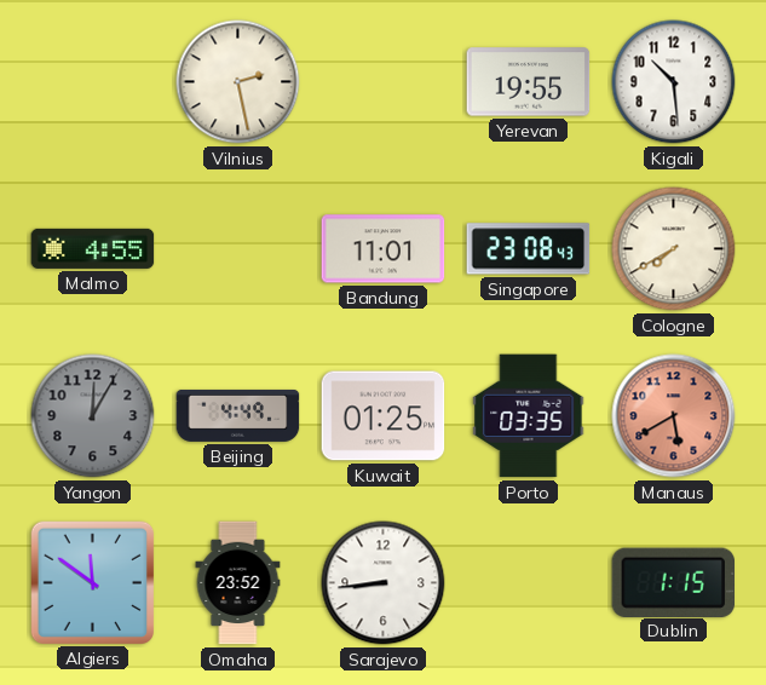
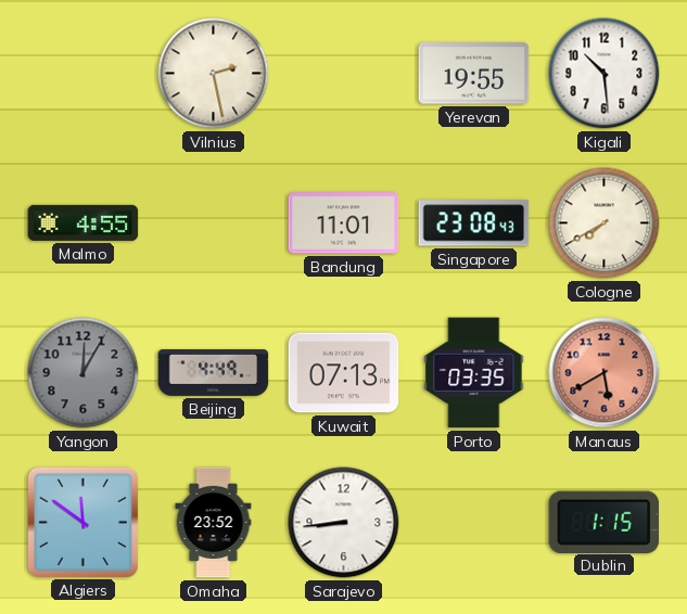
Kuwait: 01:25 -> 07:13
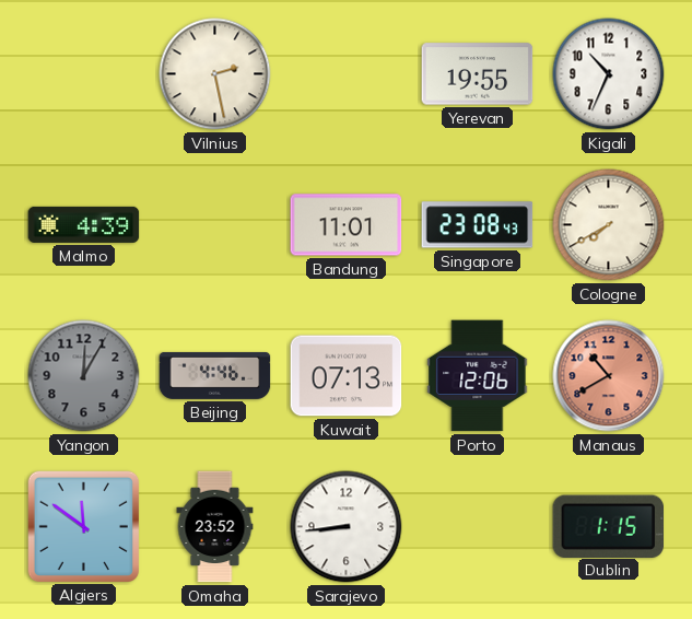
Kigali: 10:29 -> 10:34
Malmo: 4:55 -> 4:39
Beijing: 4:49 -> 4:46
Porto: 03:35 -> 12:06
Manaus: 5:40 -> 10:40
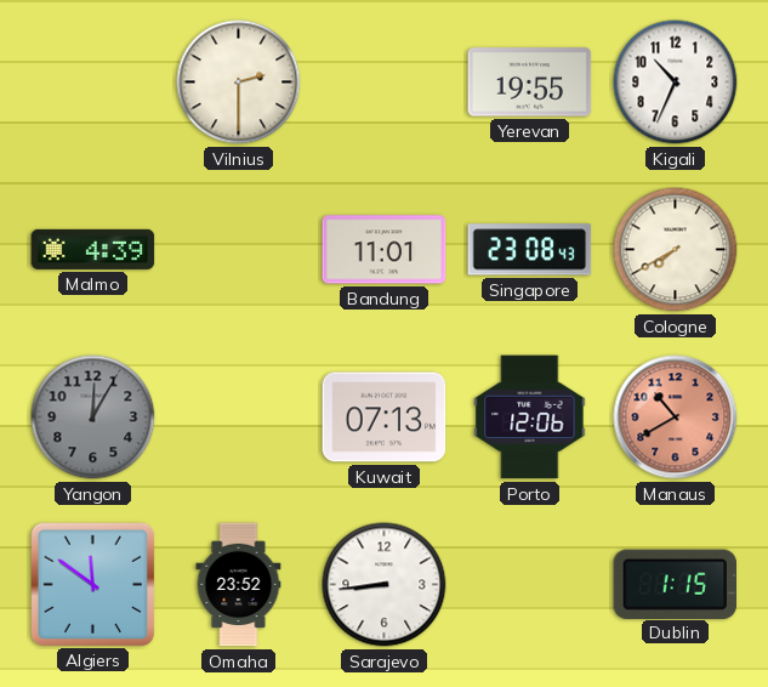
Vilnius: 2:28 -> 2:30
Beijing: 4:46 -> none
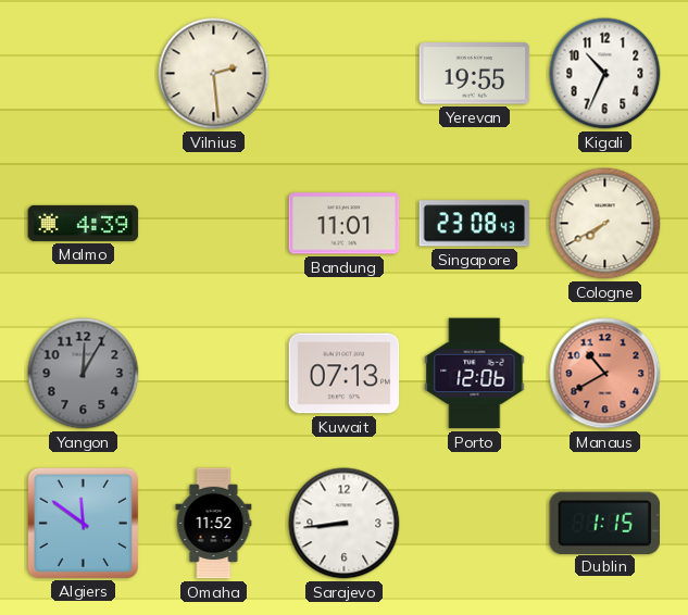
Vilnius: 2:30 -> 2:29
Omaha: 23:52 -> 11:52
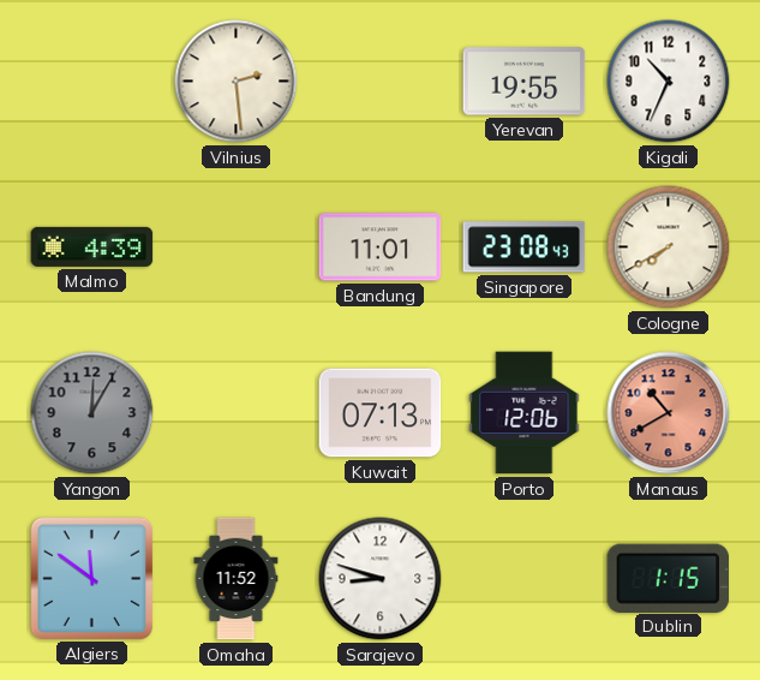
Sarajevo: 8:44 -> 8:48
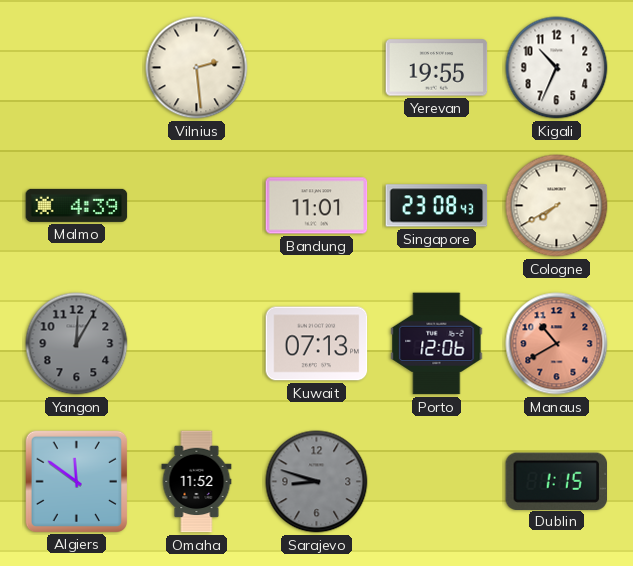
Sarajevo dial: white -> grey
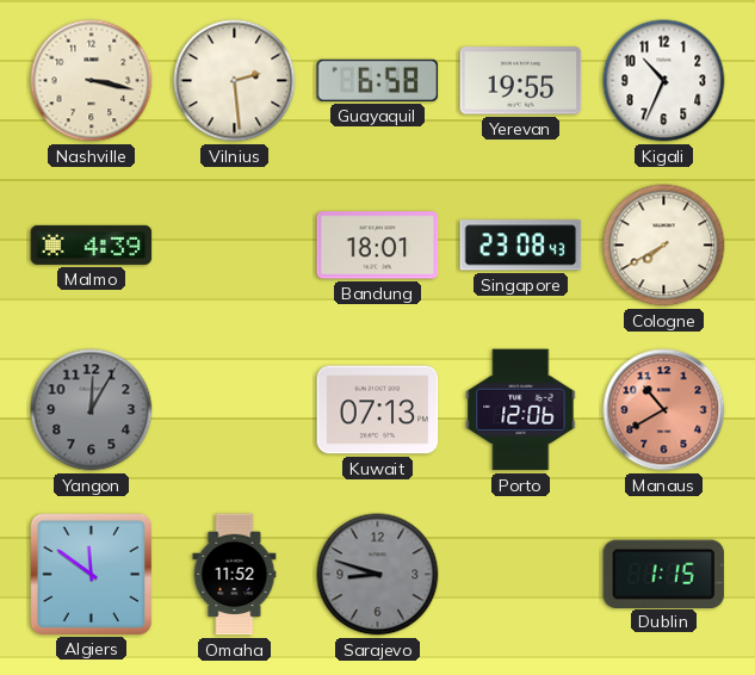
Nashville: none -> 3:17
Guayaquil: none -> 6:58
Bandung: 11:01 -> 18:01
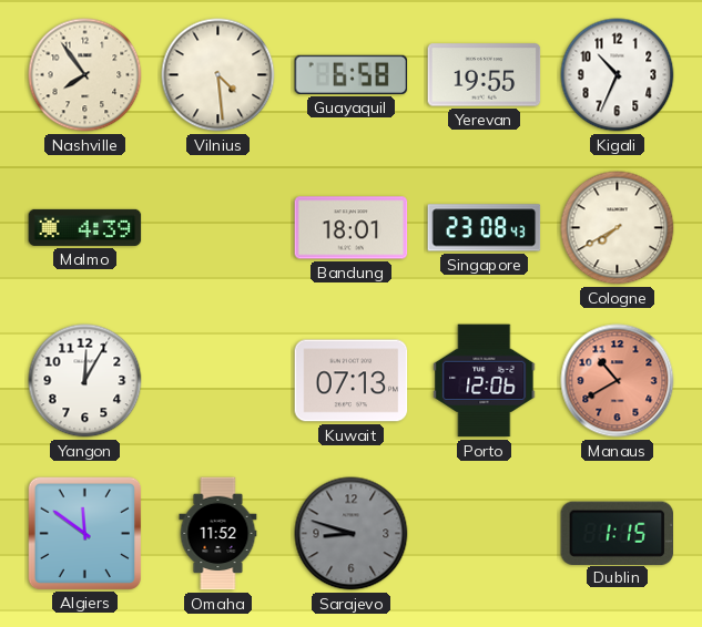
Nashville: 3:17 -> 7:54
Vilnius: 2:29 -> 4:29
Yangon dial: grey -> white
